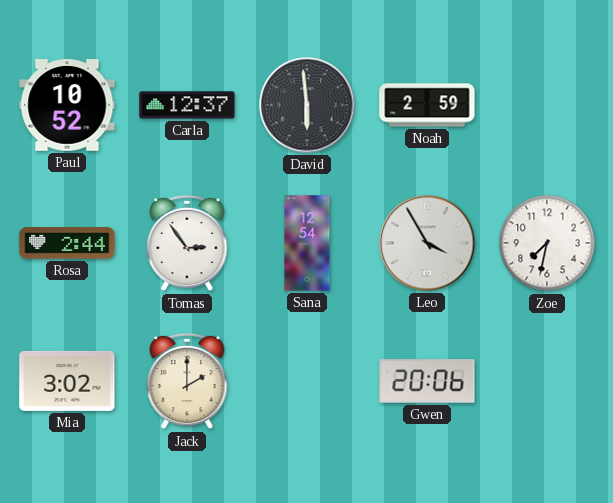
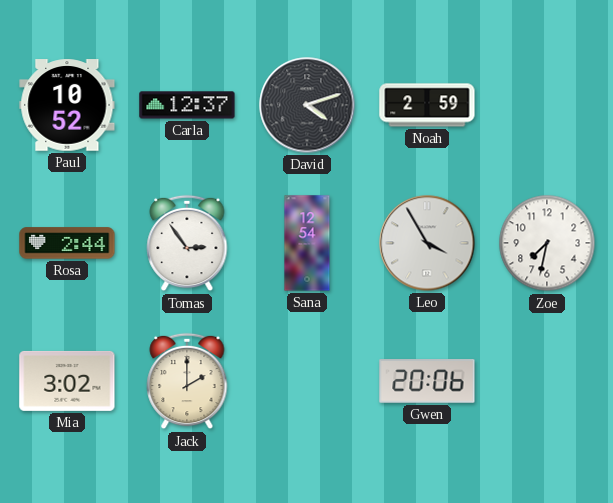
David: 5:59 -> 4:12
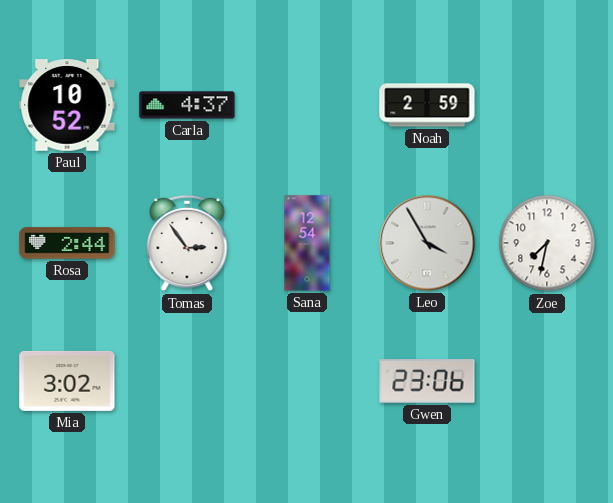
Carla: 12:37 -> 4:37
David: 4:12 -> none
Jack: 2:00 -> none
Gwen: 20:06 -> 23:06
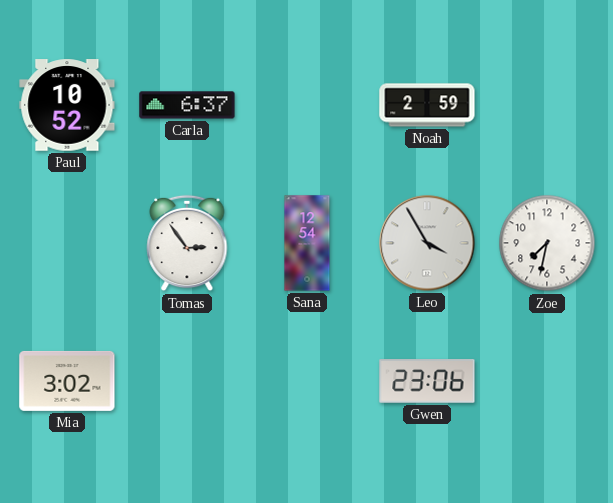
Carla: 4:37 -> 6:37
Rosa: 2:44 -> none
